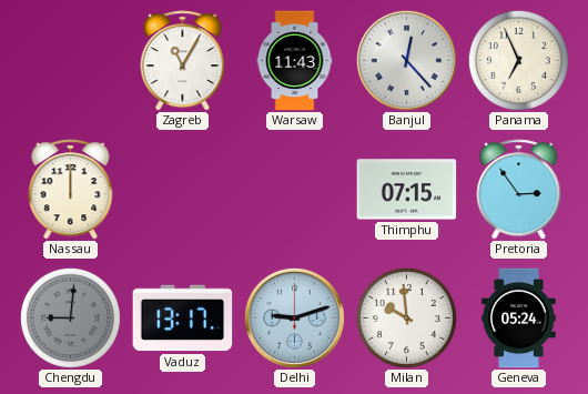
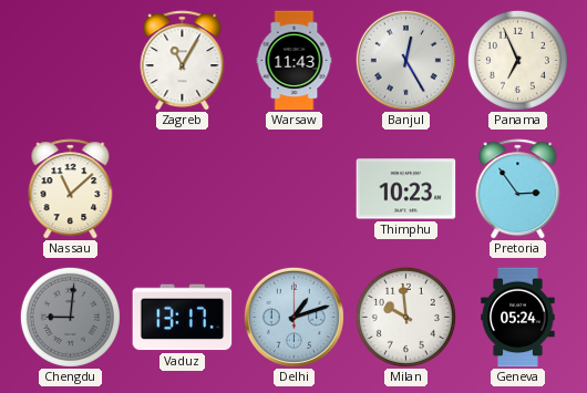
Banjul: 12:23 -> 12:25
Nassau: 12:00 -> 11:08
Thimphu: 07:15 -> 10:23
Delhi: 9:12 -> 1:12
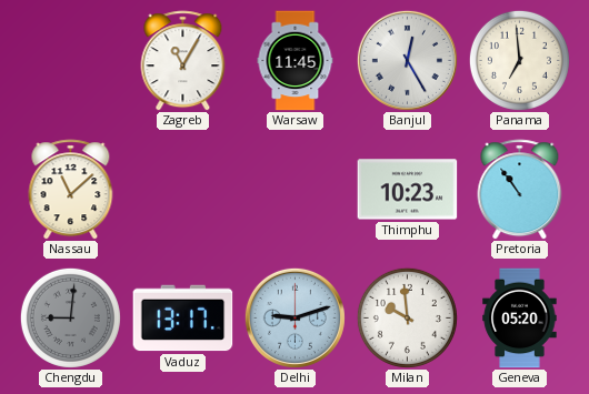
Warsaw: 11:43 -> 11:45
Panama: 6:56 -> 6:59
Pretoria: 2:54 -> 10:54
Delhi: 1:12 -> 9:12
Geneva: 05:24 -> 05:20
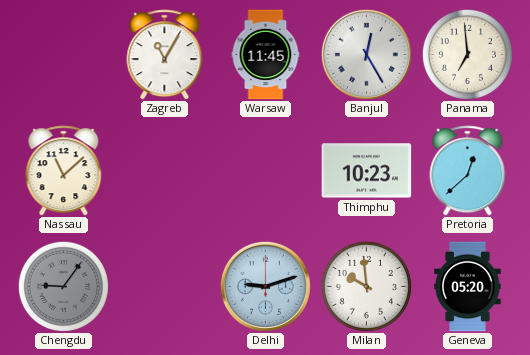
Pretoria: 10:54 -> 12:38
Chengdu: 9:01 -> 9:06
Vaduz: 13:17 -> none
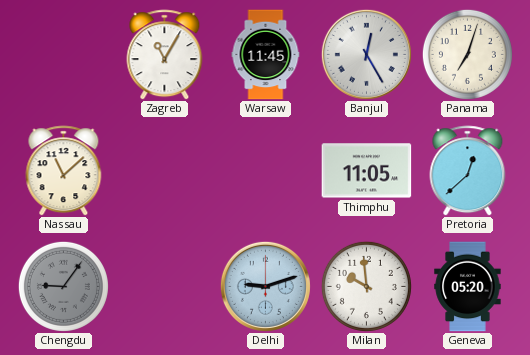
Panama: 6:59 -> 7:03
Thimphu: 10:23 -> 11:05
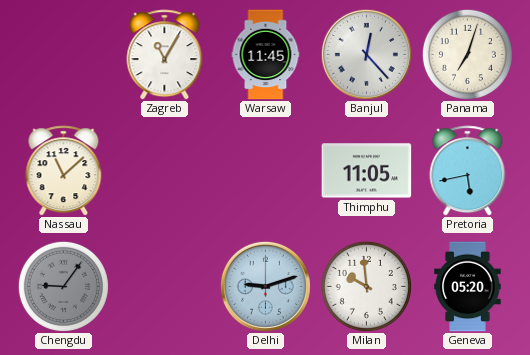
Banjul: 12:25 -> 12:23
Pretoria: 12:38 -> 5:43
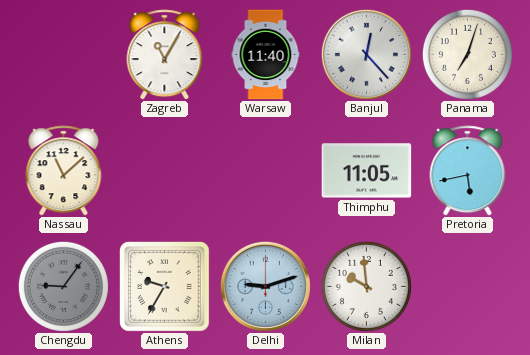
Warsaw: 11:45 -> 11:40
Athens: none -> 9:35
Geneva: 05:20 -> none
